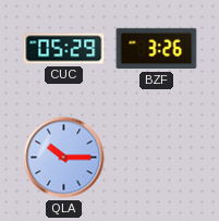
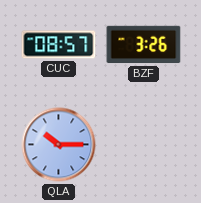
CUC: 05:29 -> 08:57
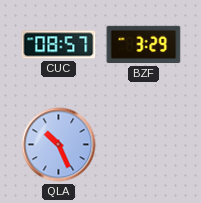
BZF: 3:26 -> 3:29
QLA: 10:15 -> 10:26
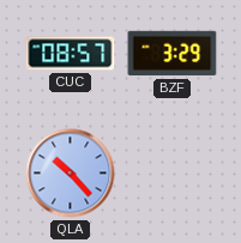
QLA: 10:26 -> 10:23
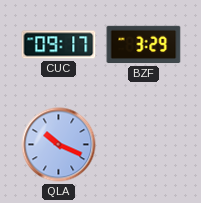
CUC: 08:57 -> 09:17
QLA: 10:23 -> 10:19
